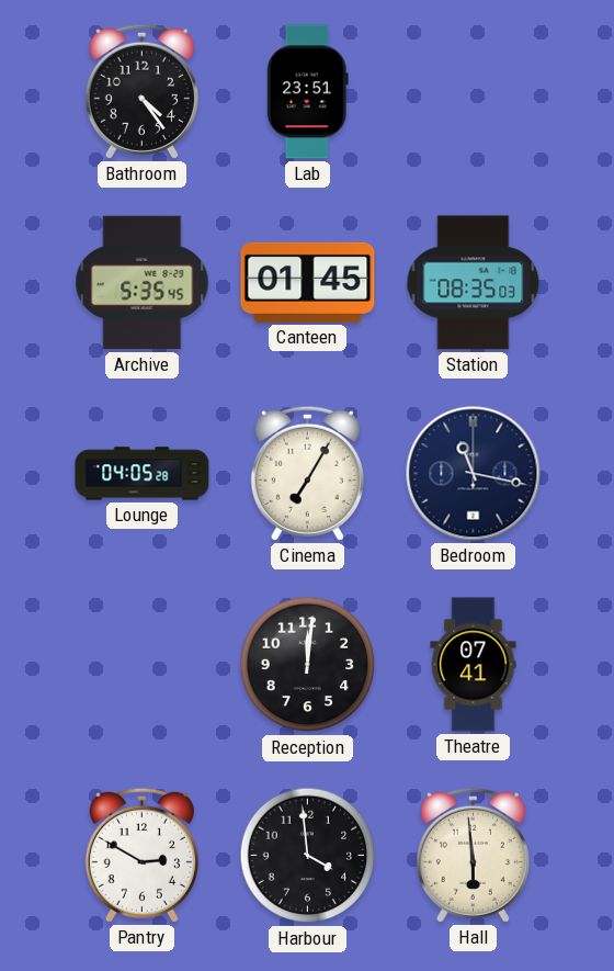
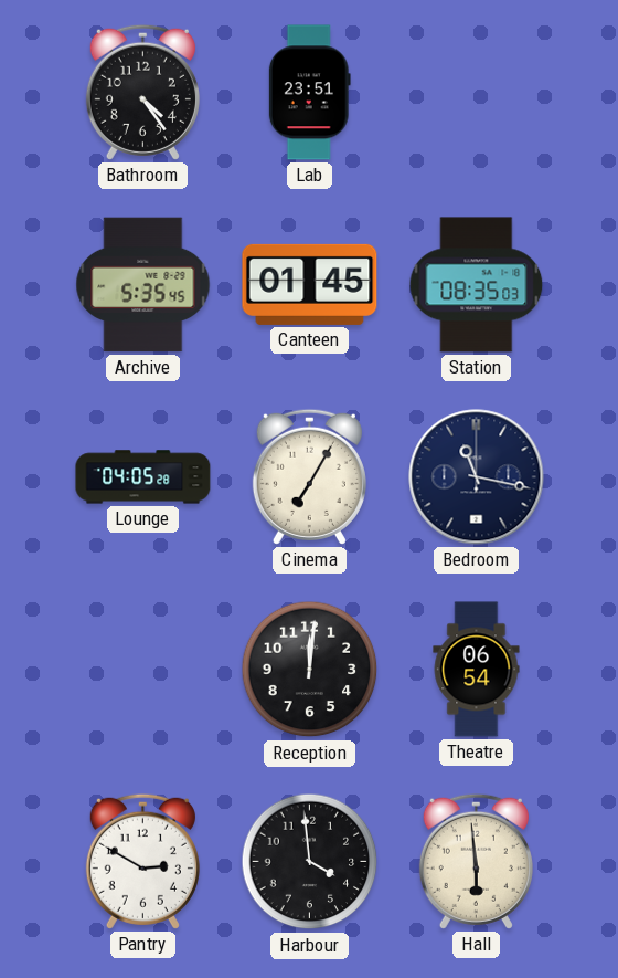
Theatre: 07:41 -> 06:54
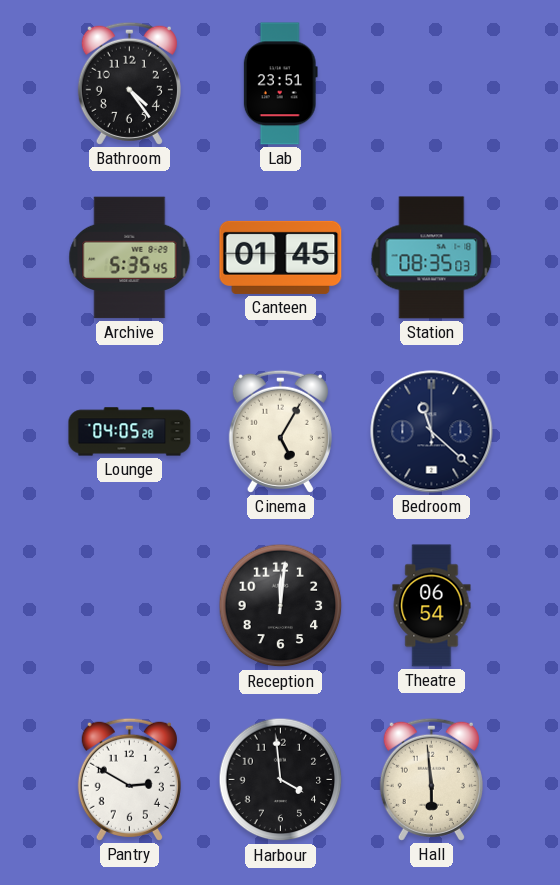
Cinema: 7:05 -> 5:05
Bedroom: 11:17 -> 11:22
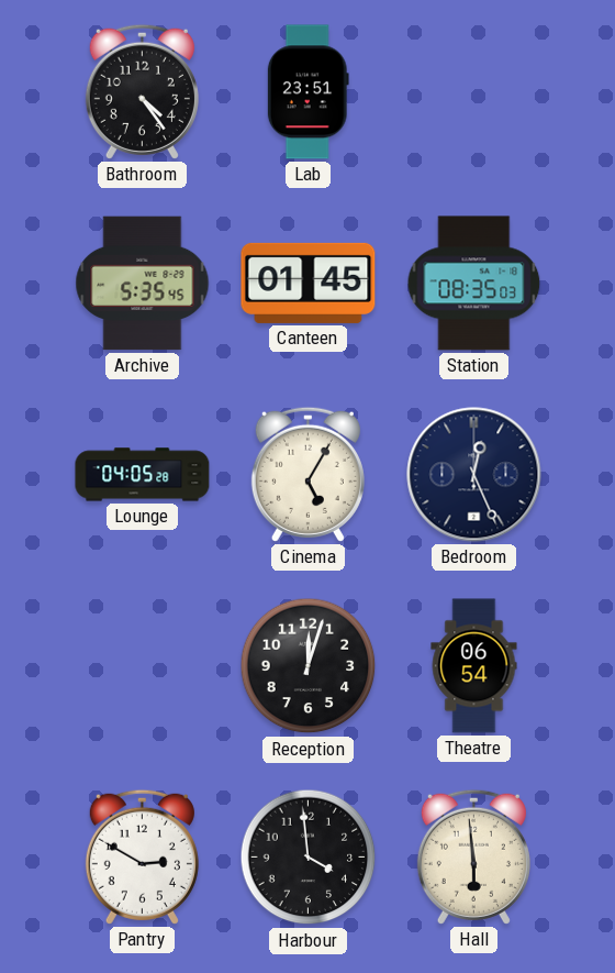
Bedroom: 11:22 -> 12:26
Reception: 12:01 -> 12:03
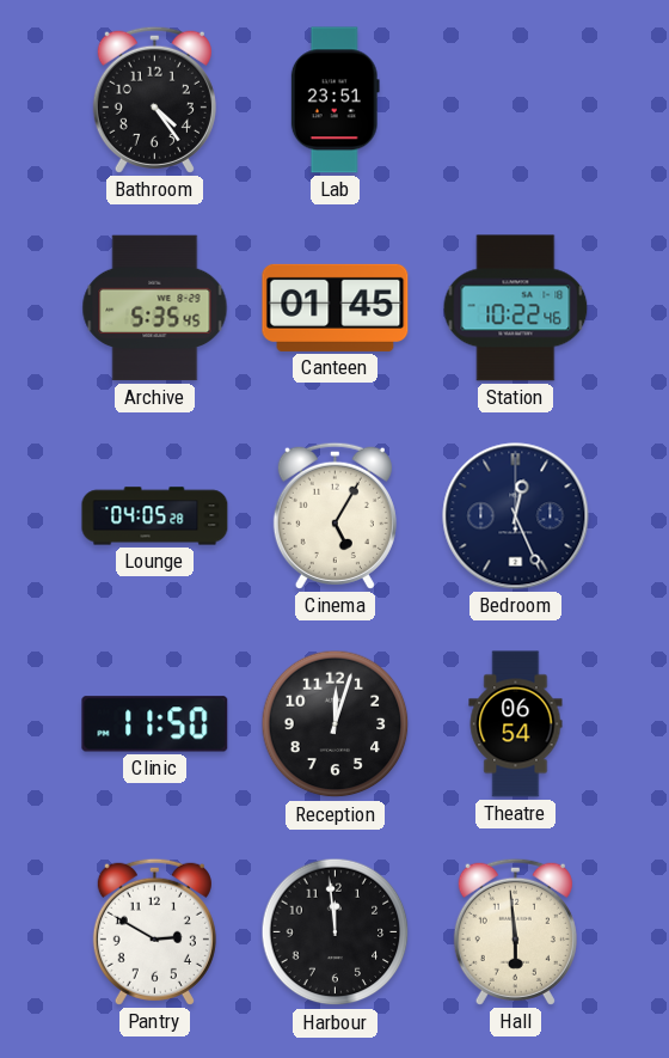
Station: 08:35 -> 10:22
Clinic: none -> 11:50
Harbour: 3:59 -> 11:59
